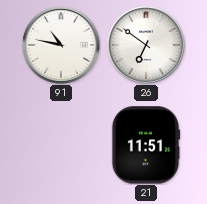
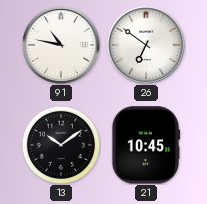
13: none -> 10:09
21: 11:51 -> 10:45
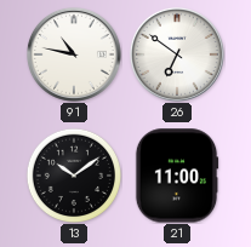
21: 10:45 -> 11:00
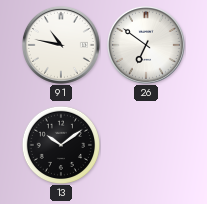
21: 11:00 -> none
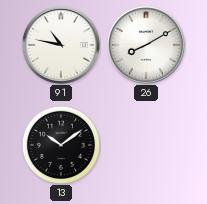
26: 6:51 -> 8:10
